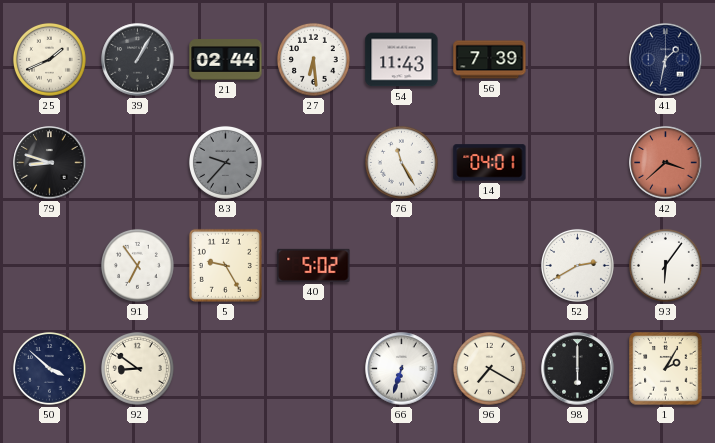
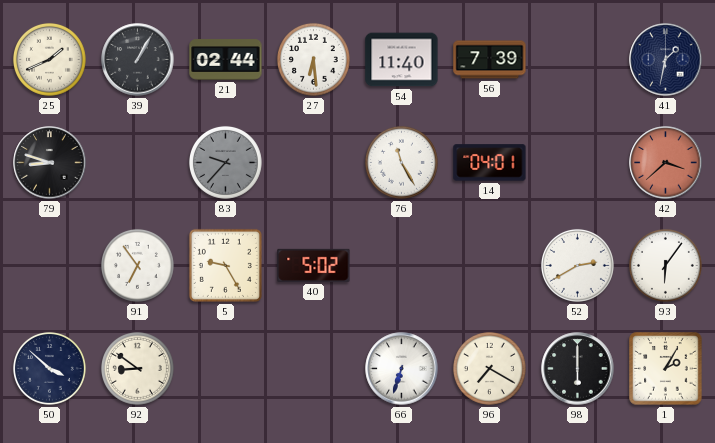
54: 11:43 -> 11:40
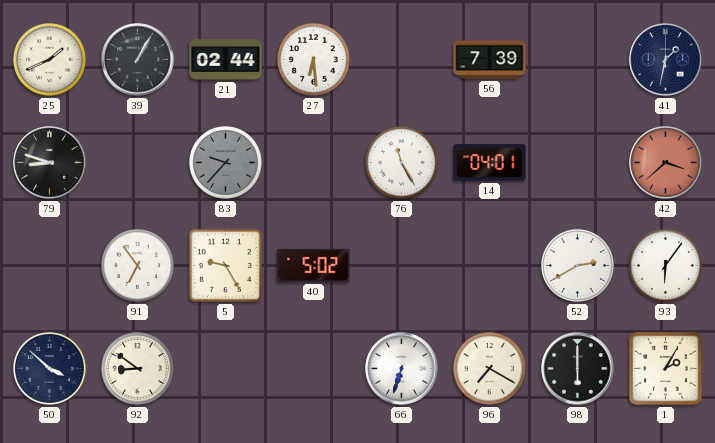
54: 11:40 -> none
